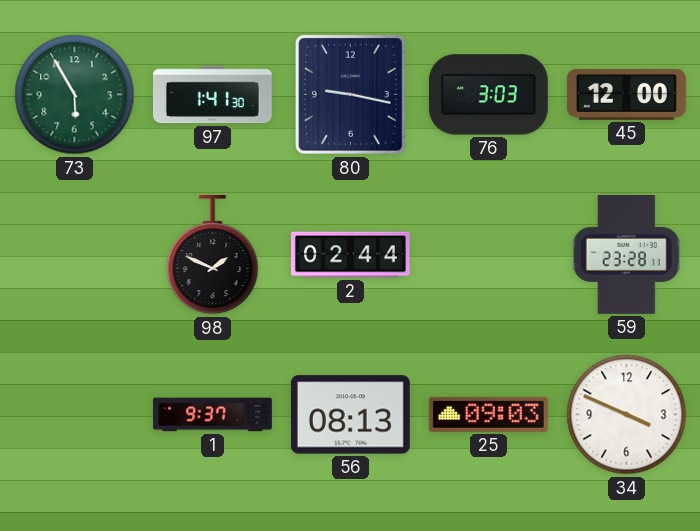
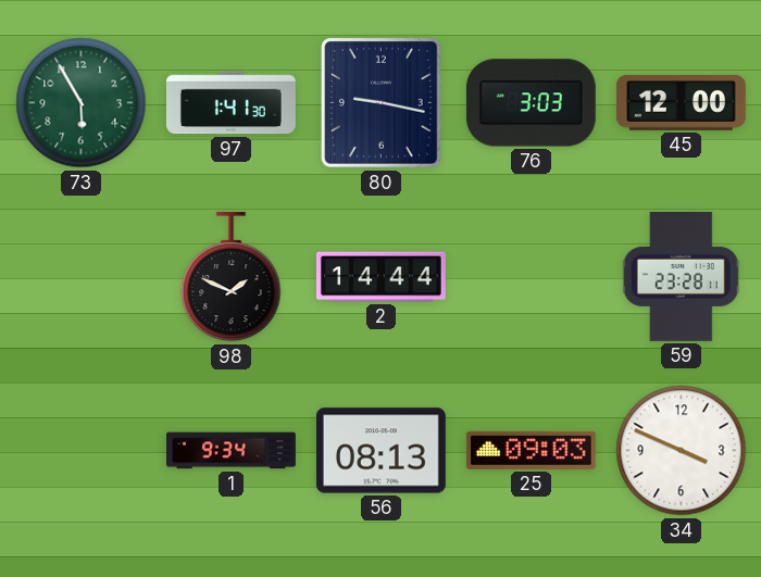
2: 02:44 -> 14:44
1: 9:37 -> 9:34
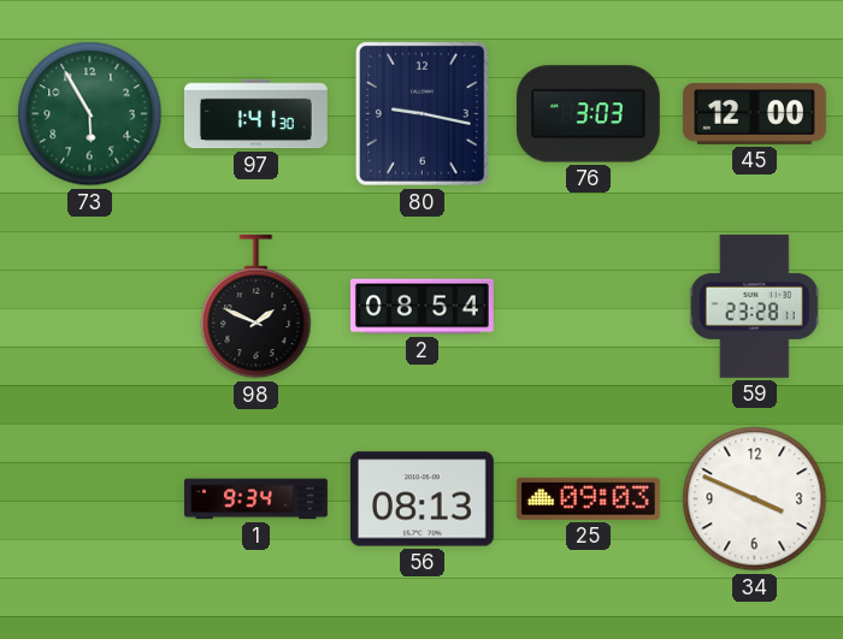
2: 14:44 -> 08:54
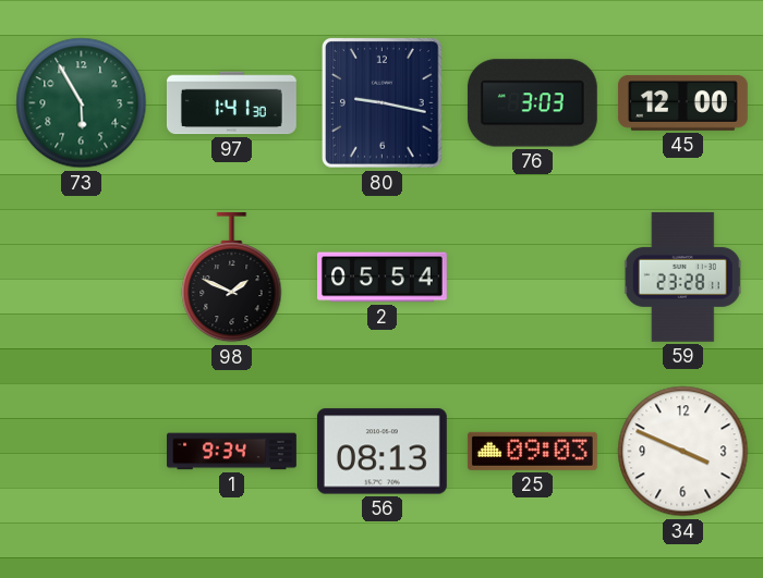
2: 08:54 -> 05:54
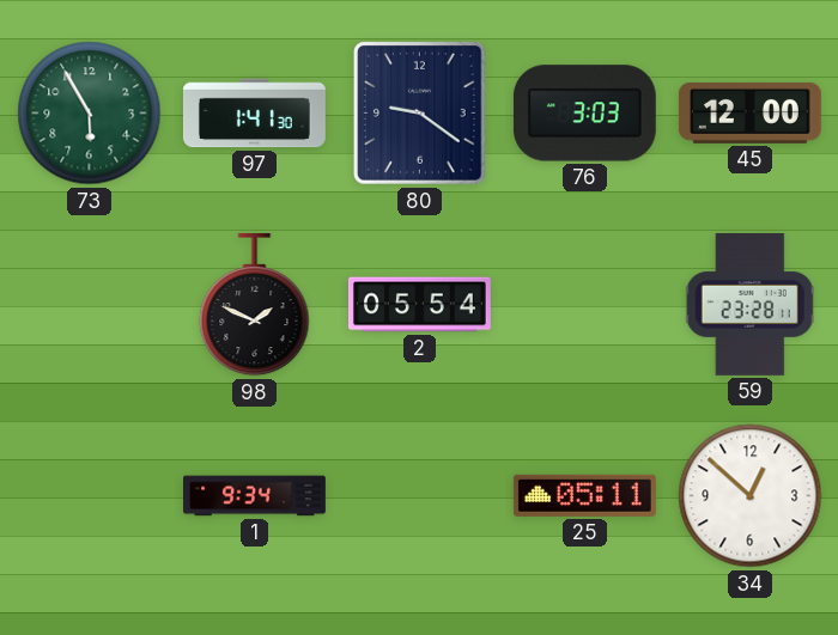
80: 9:17 -> 9:21
56: 08:13 -> none
25: 09:03 -> 05:11
34: 3:49 -> 12:52
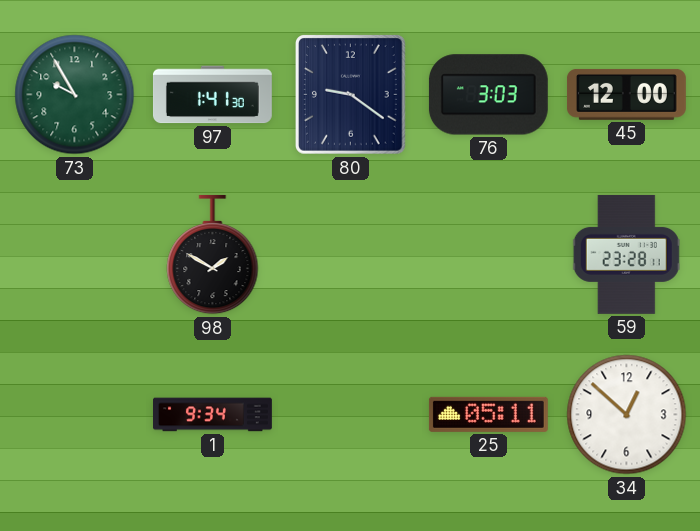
73: 5:55 -> 9:55
98: 1:49 -> 1:50
2: 05:54 -> none
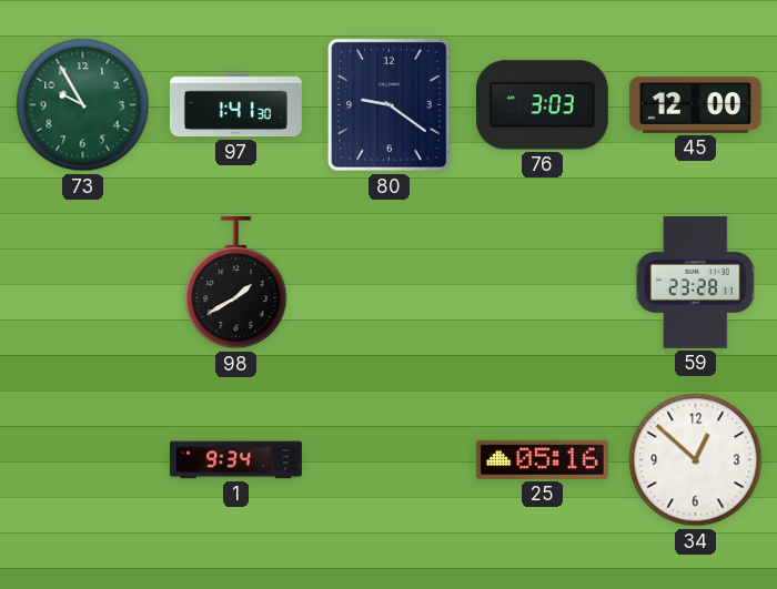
98: 1:50 -> 1:40
25: 05:11 -> 05:16
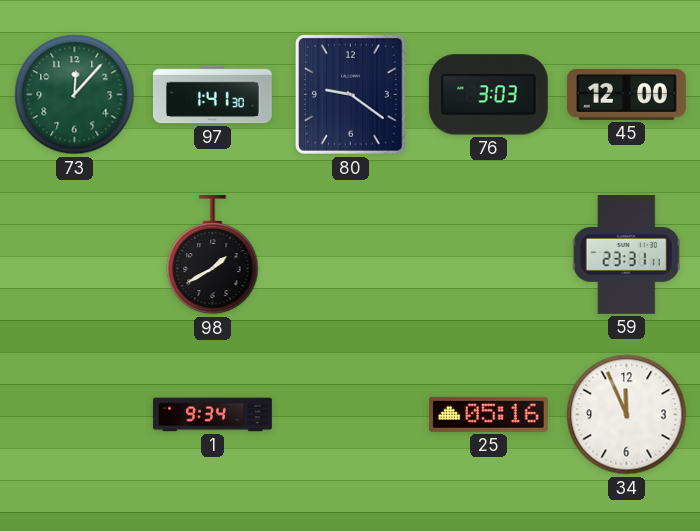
73: 9:55 -> 12:07
59: 23:28 -> 23:31
34: 12:52 -> 11:56
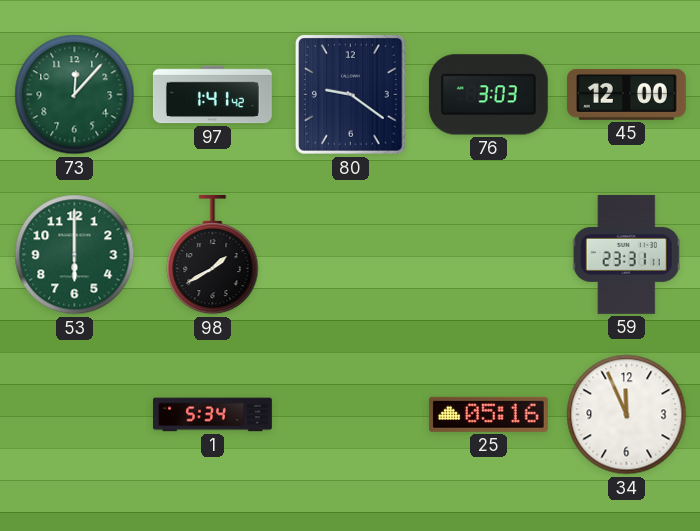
97: 1:41:30 -> 1:41:42
53: none -> 6:00
1: 9:34 -> 5:34
